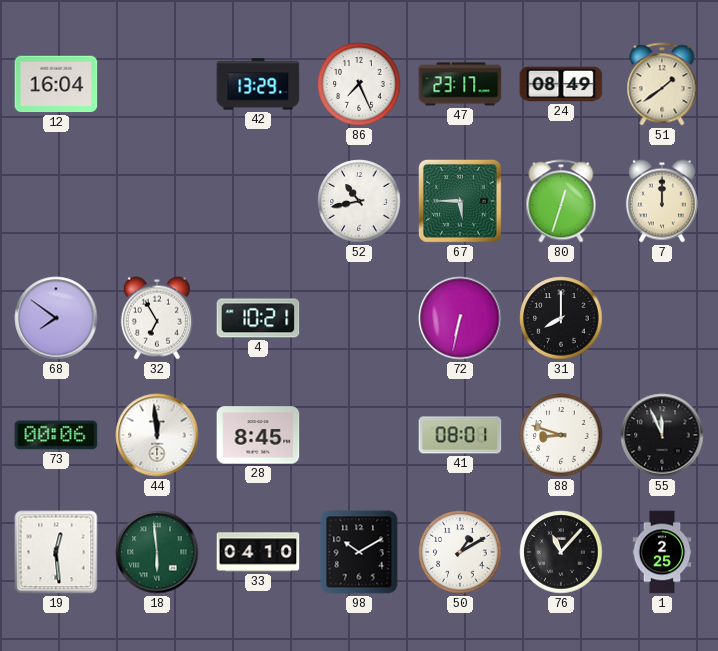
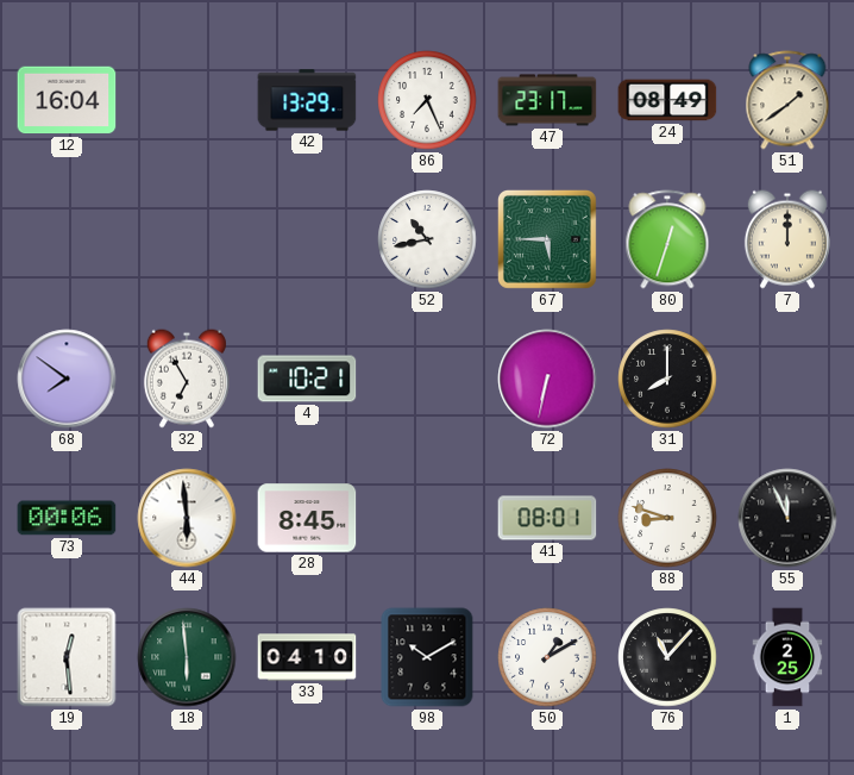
44: 11:59 -> 5:59
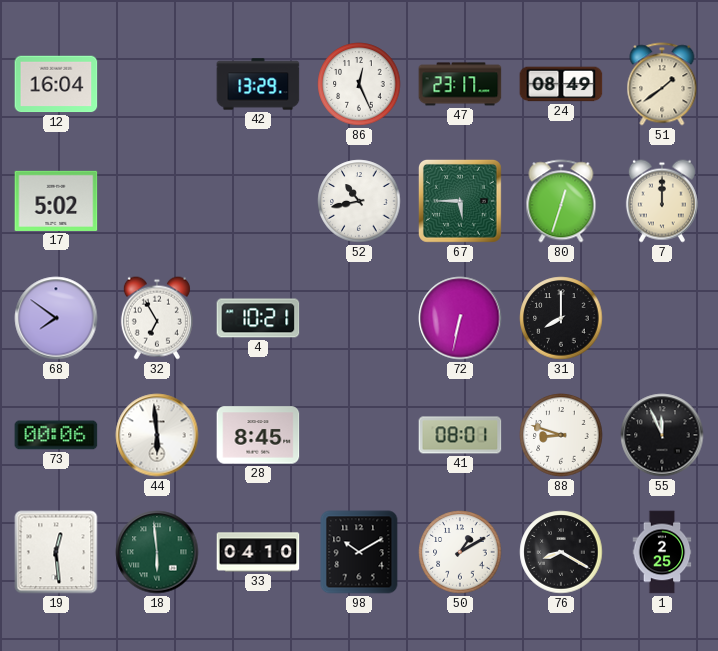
86: 7:26 -> 12:26
17: none -> 5:02
76: 11:07 -> 8:20
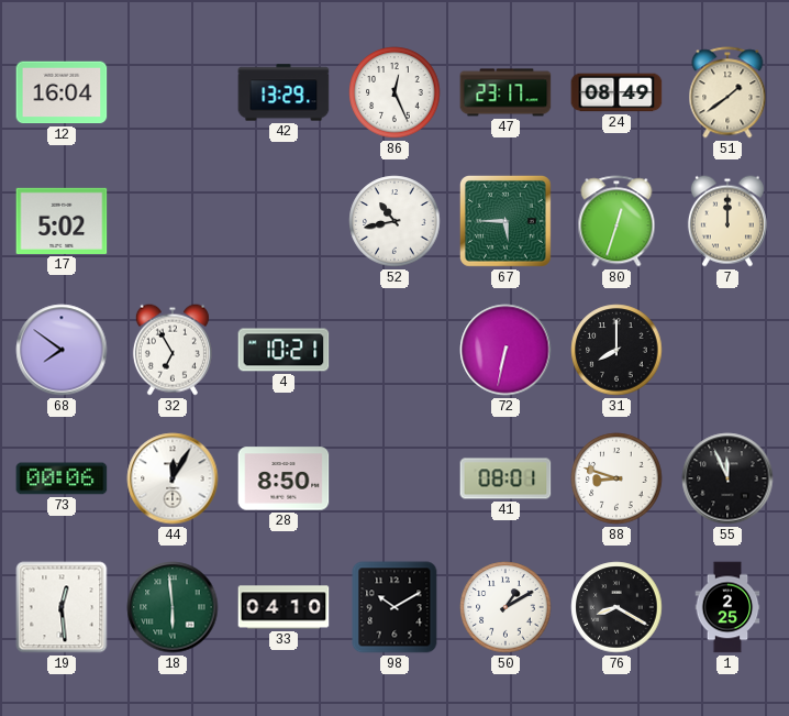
44: 5:59 -> 12:05
28: 8:45 -> 8:50
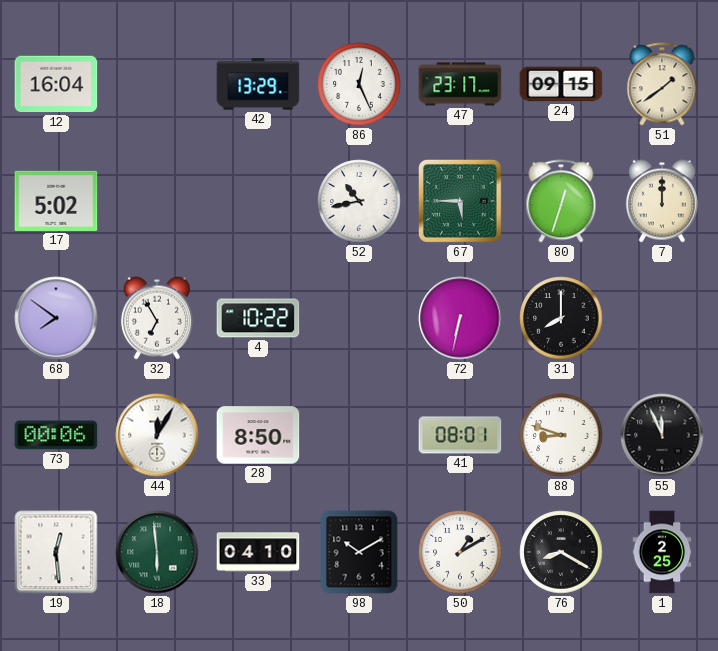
24: 08:49 -> 09:15
4: 10:21 -> 10:22
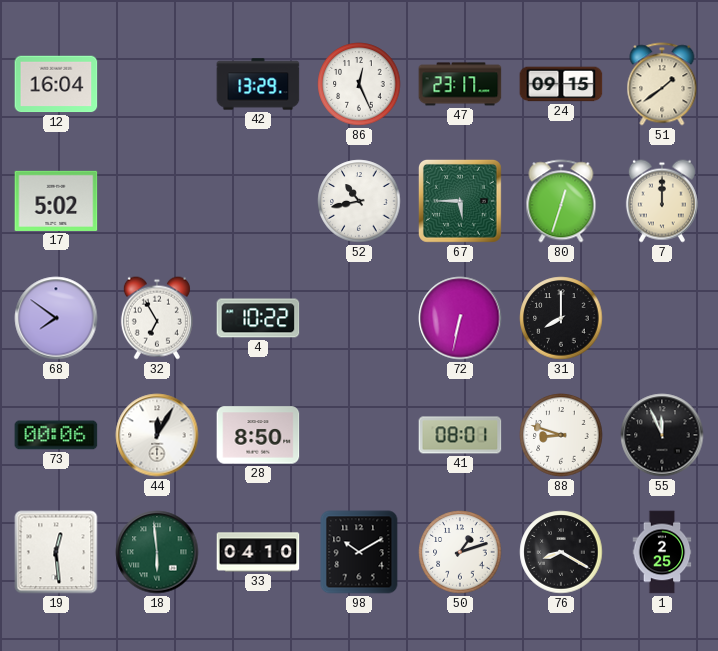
50: 1:10 -> 1:12
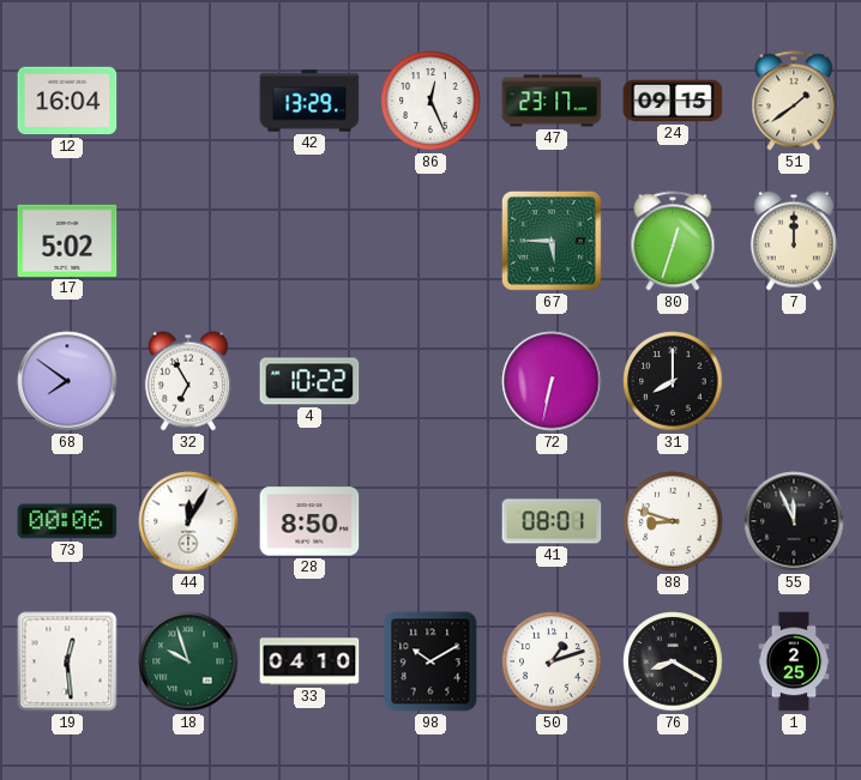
52: 10:43 -> none
18: 5:59 -> 9:57
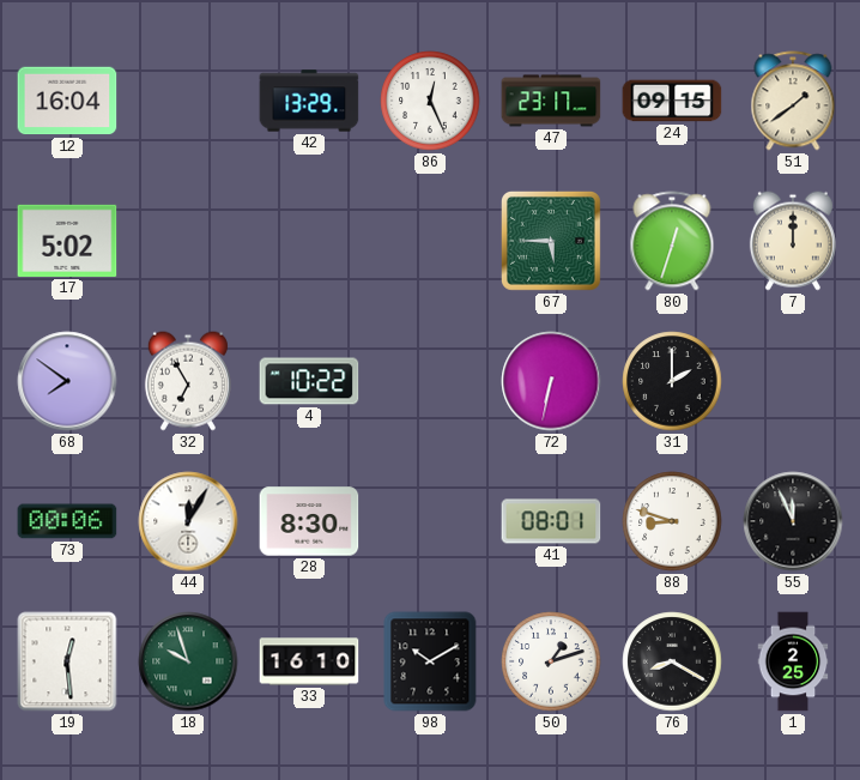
31: 8:00 -> 2:00
28: 8:50 -> 8:30
33: 04:10 -> 16:10
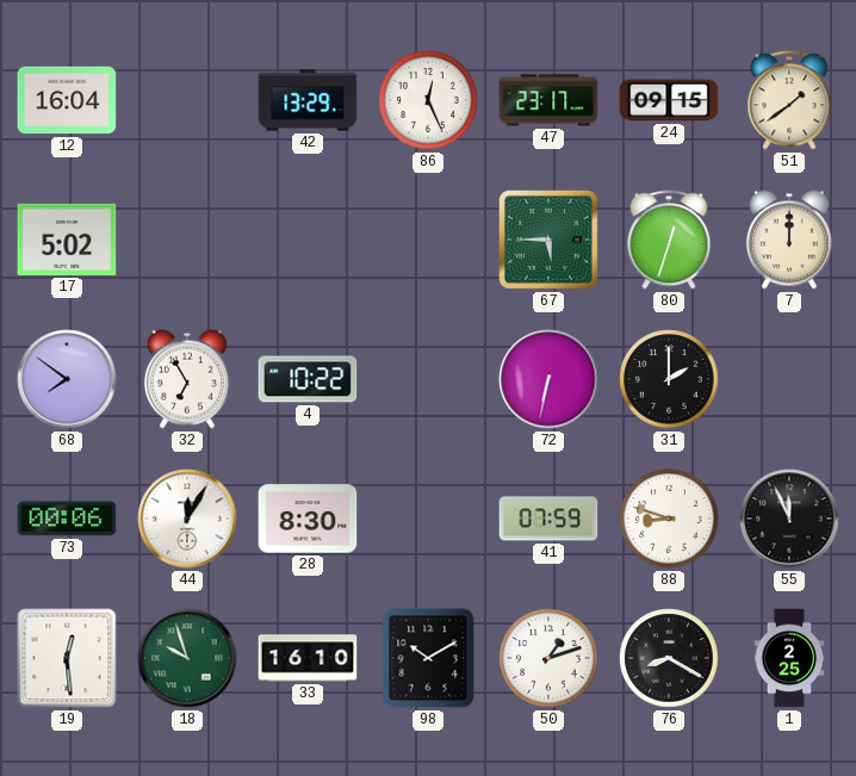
41: 08:01 -> 07:59
